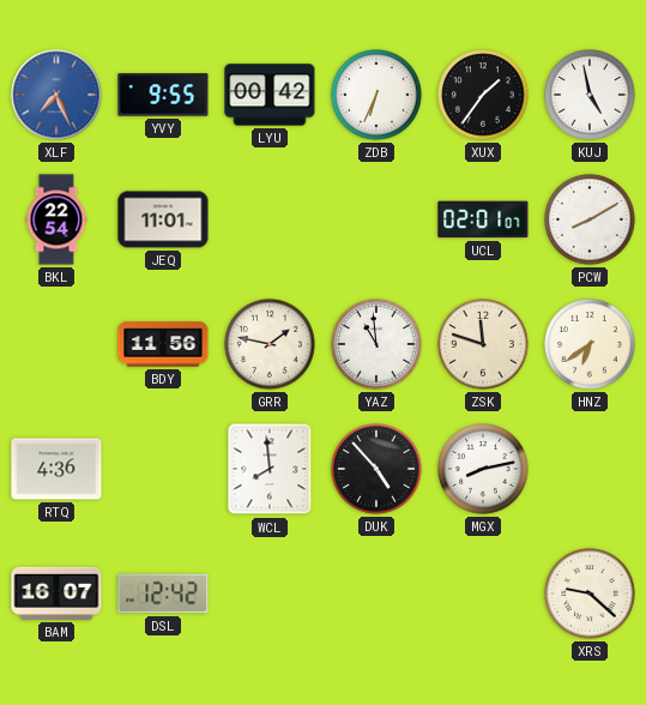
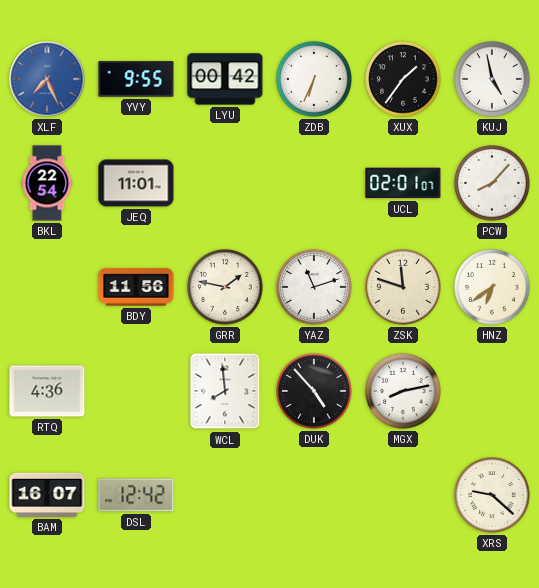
PCW: 8:10 -> 8:07
YAZ: 10:59 -> 11:12
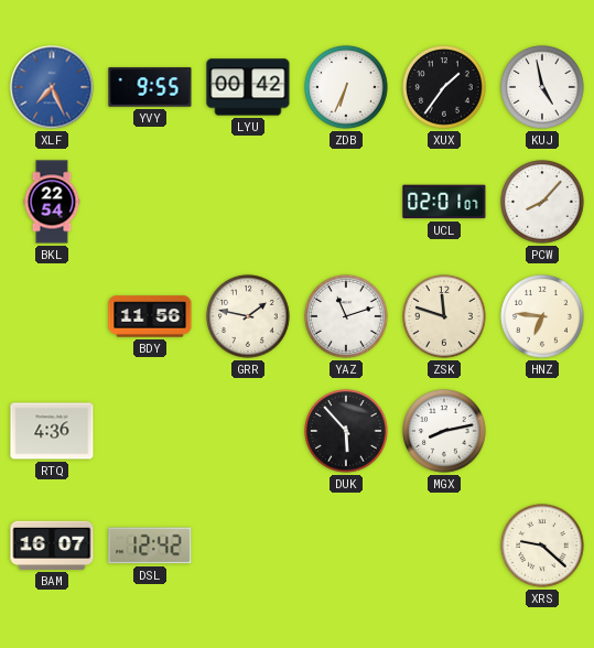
JEQ: 11:01 -> none
HNZ: 6:39 -> 6:46
WCL: 7:59 -> none
DUK: 4:53 -> 5:53
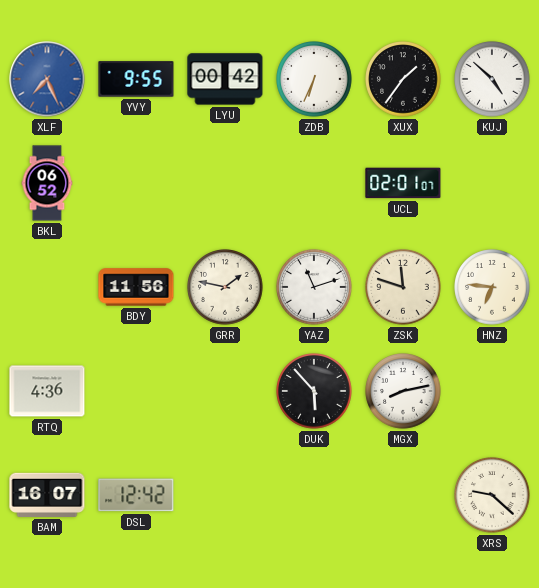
KUJ: 4:58 -> 4:52
BKL: 22:54 -> 06:52
PCW: 8:07 -> none
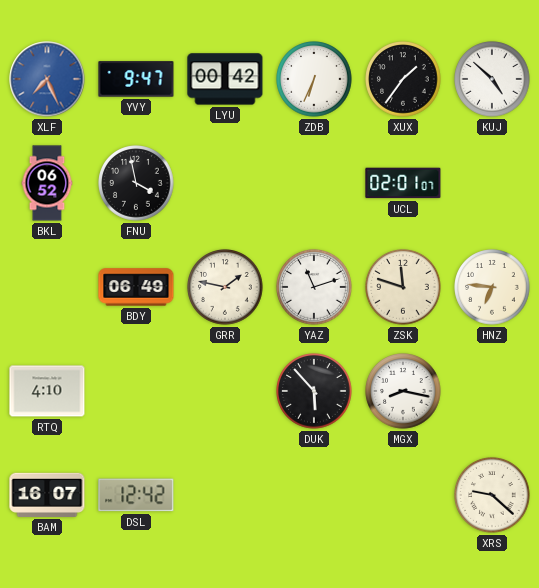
YVY: 9:55 -> 9:47
FNU: none -> 3:58
BDY: 11:56 -> 06:49
RTQ: 4:36 -> 4:10
MGX: 8:13 -> 8:17
